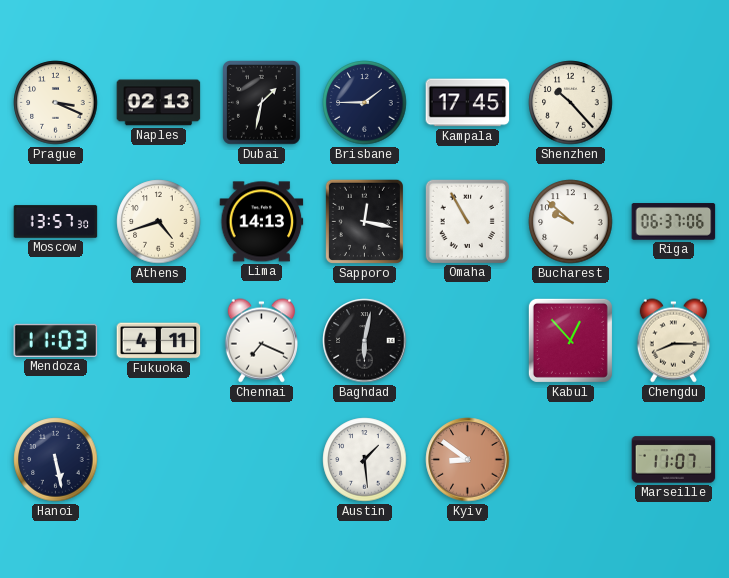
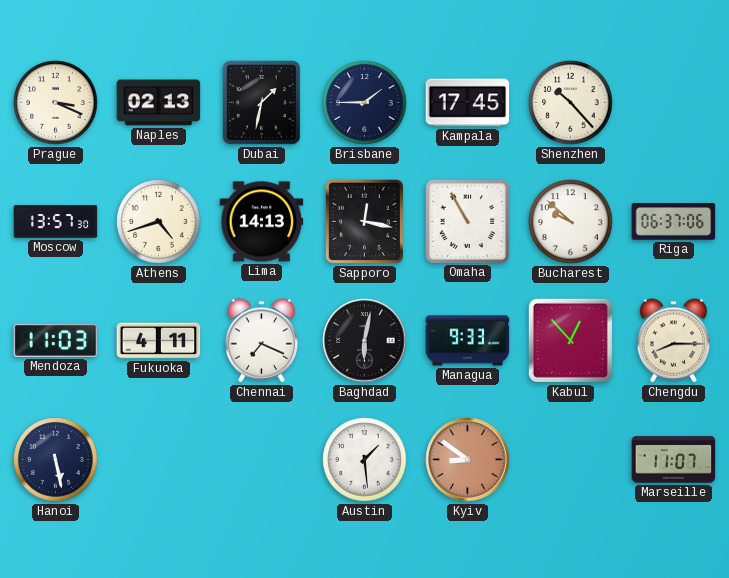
Managua: none -> 9:33
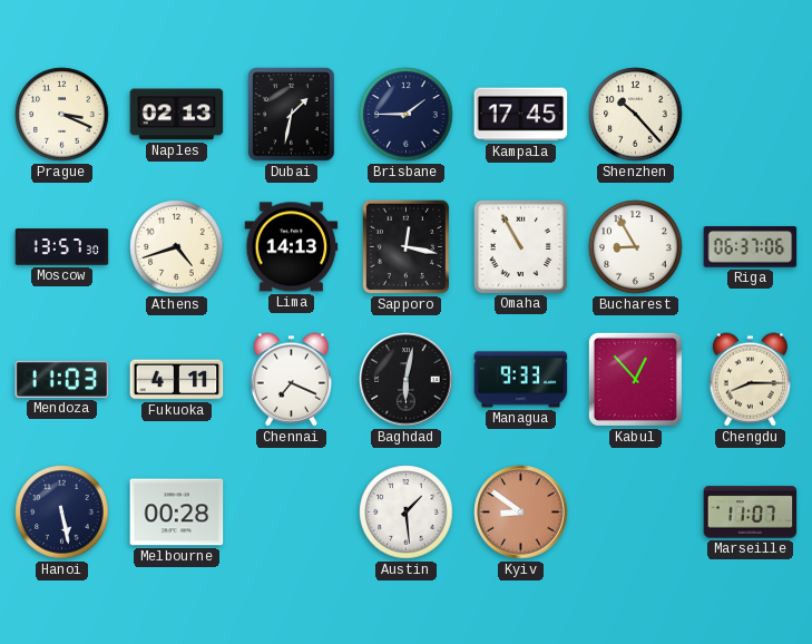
Bucharest: 9:52 -> 8:55
Melbourne: none -> 00:28
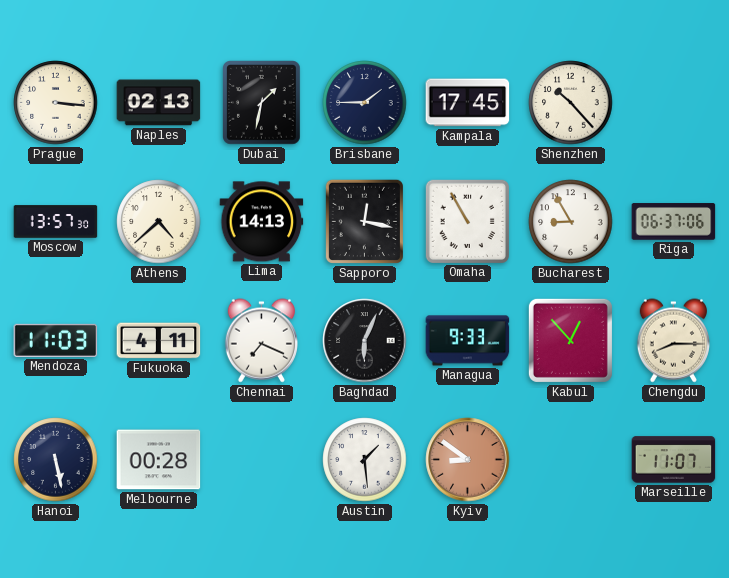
Prague: 3:19 -> 3:16
Athens: 4:42 -> 4:38
Baghdad: 6:02 -> 6:04
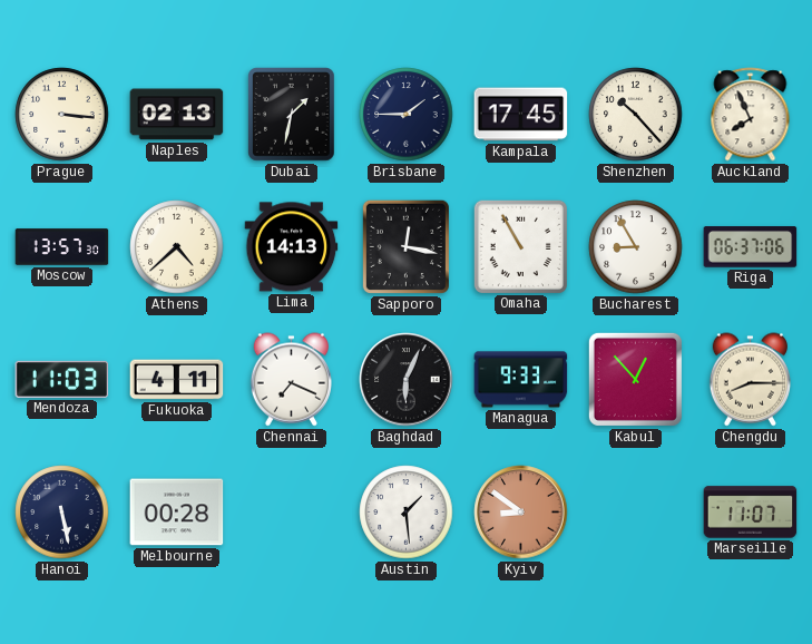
Auckland: none -> 7:56
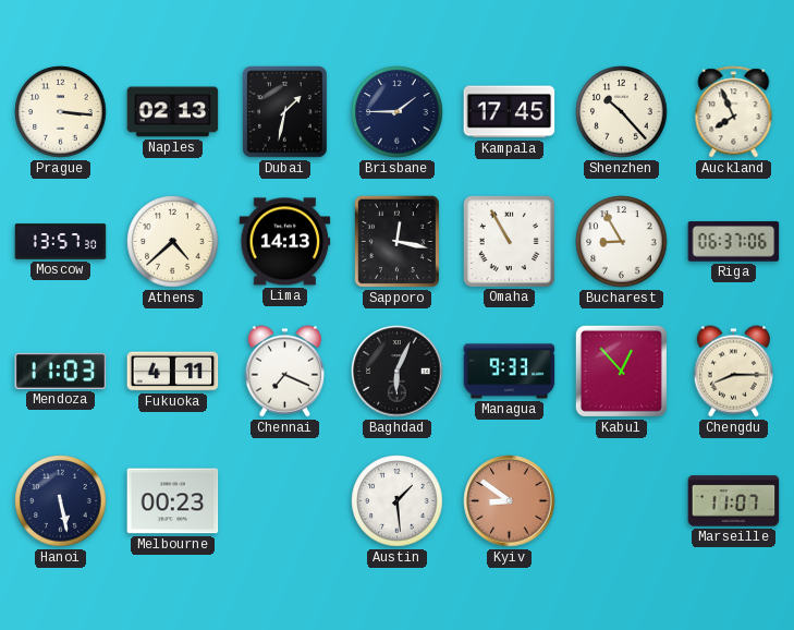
Melbourne: 00:28 -> 00:23
